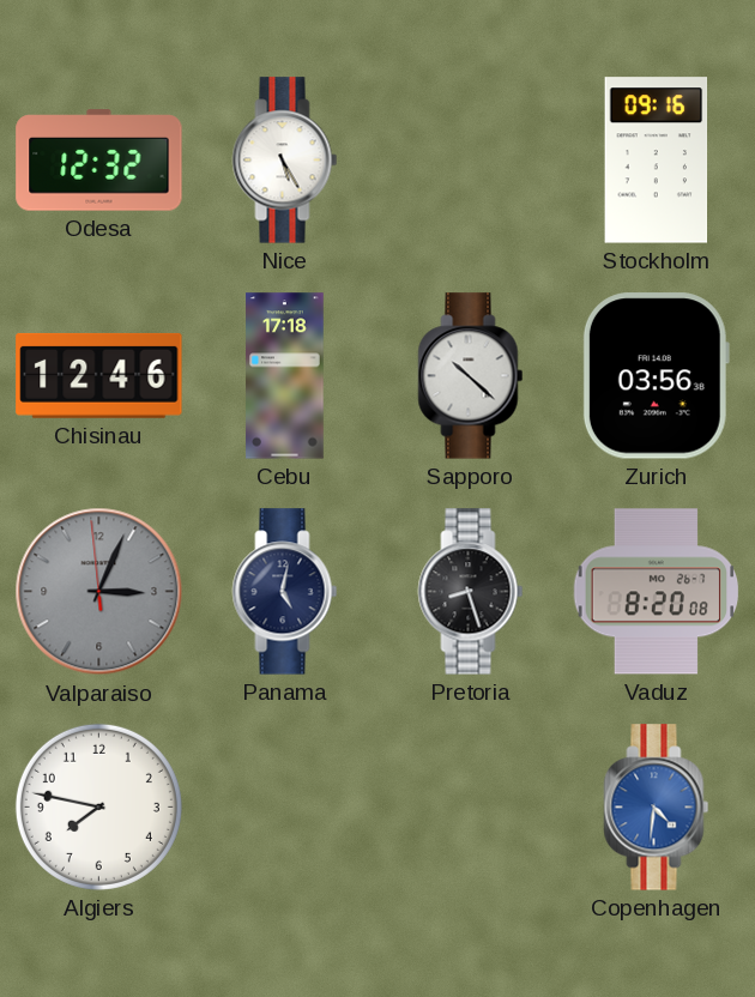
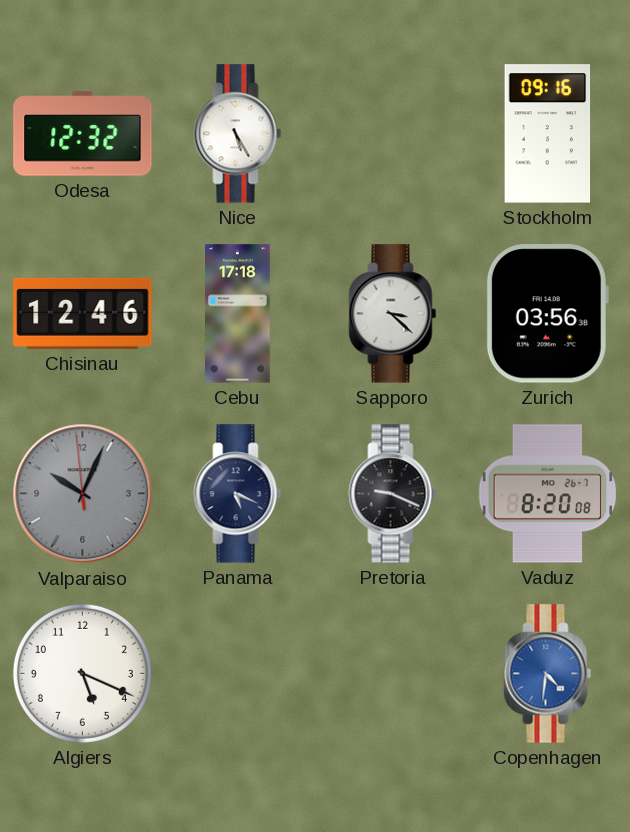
Sapporo: 10:22 -> 3:22
Valparaiso: 3:03 -> 10:03
Panama: 5:02 -> 5:19
Pretoria: 8:27 -> 9:19
Algiers: 7:47 -> 5:19
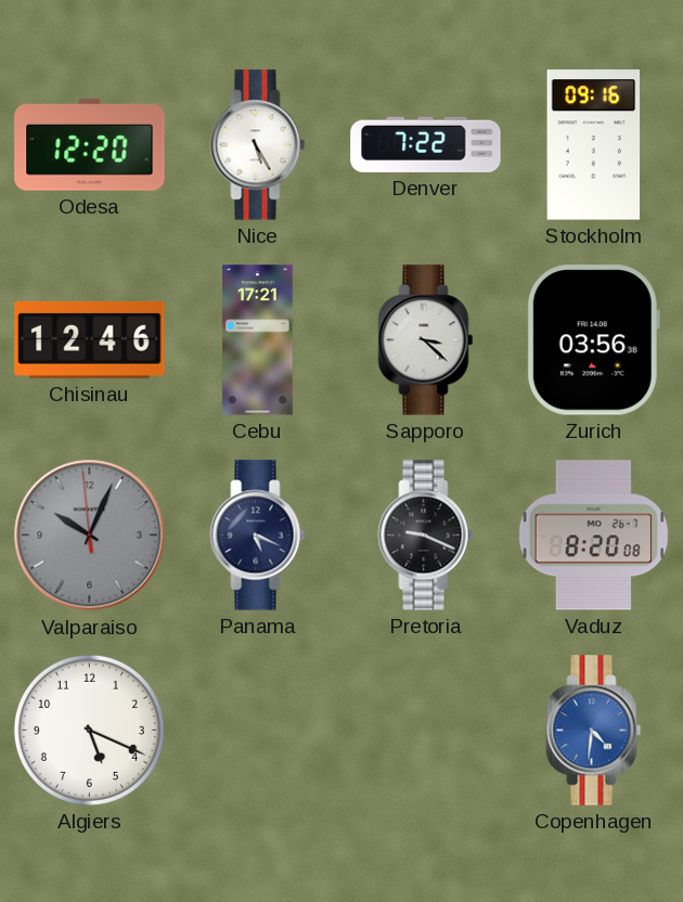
Odesa: 12:32 -> 12:20
Denver: none -> 7:22
Cebu: 17:18 -> 17:21
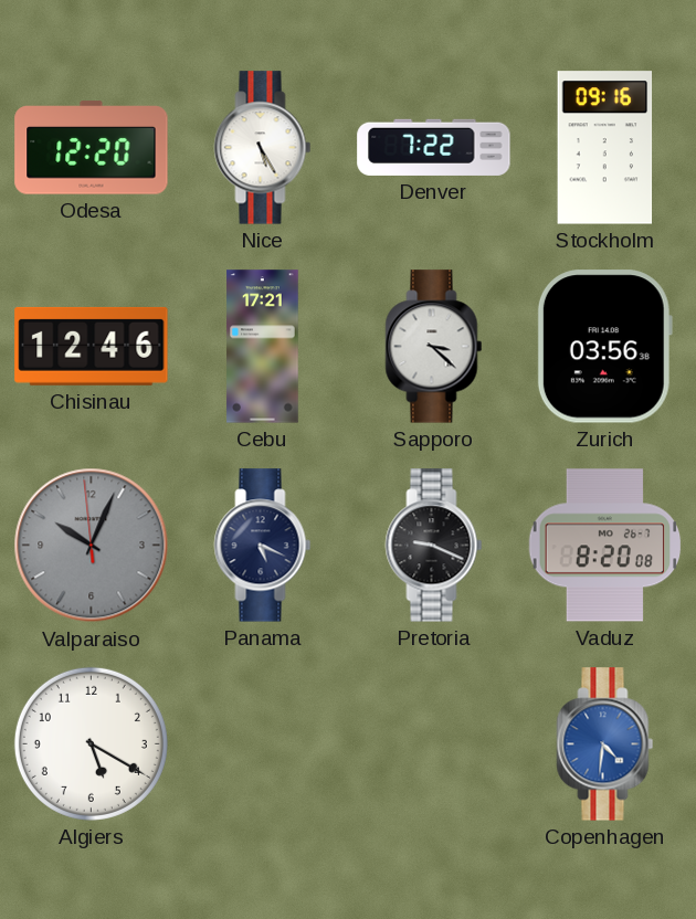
Algiers: 5:19 -> 5:20
